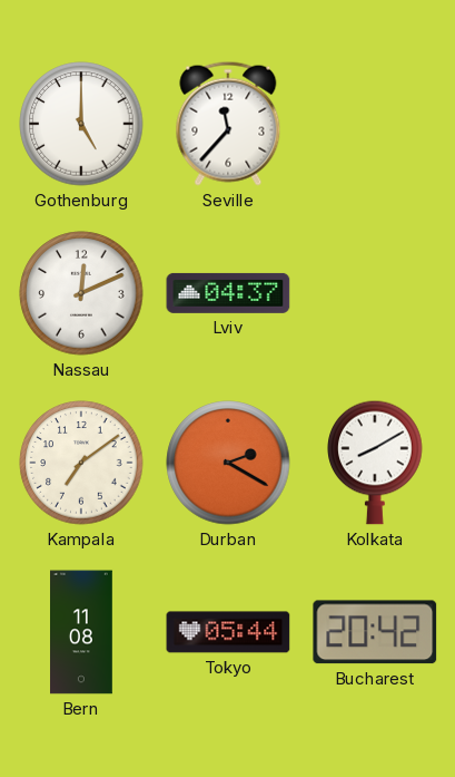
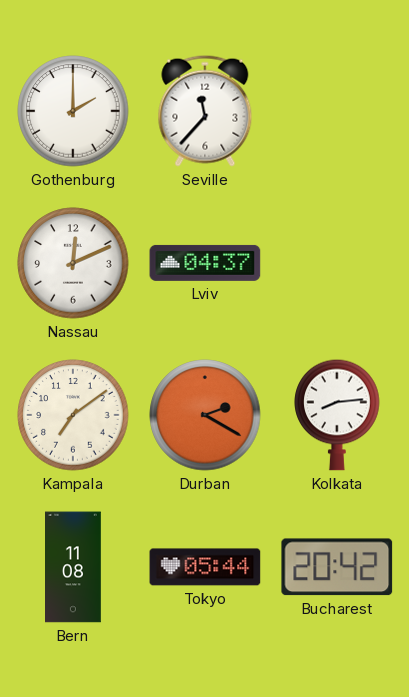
Gothenburg: 5:00 -> 2:00
Kolkata: 8:10 -> 8:14
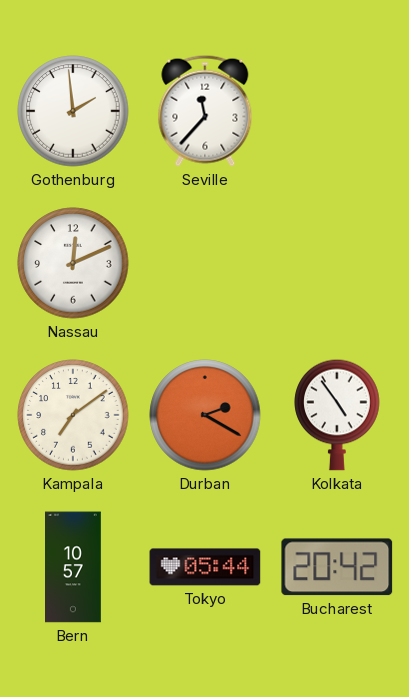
Gothenburg: 2:00 -> 1:59
Lviv: 04:37 -> none
Kolkata: 8:14 -> 4:54
Bern: 11:08 -> 10:57
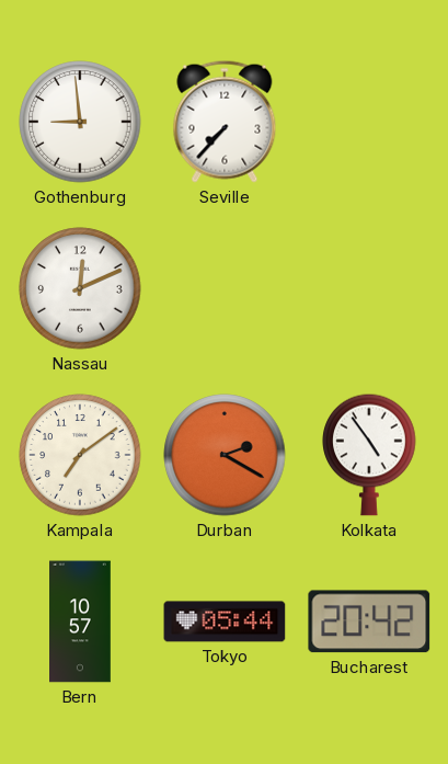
Gothenburg: 1:59 -> 8:59
Seville: 11:37 -> 7:37
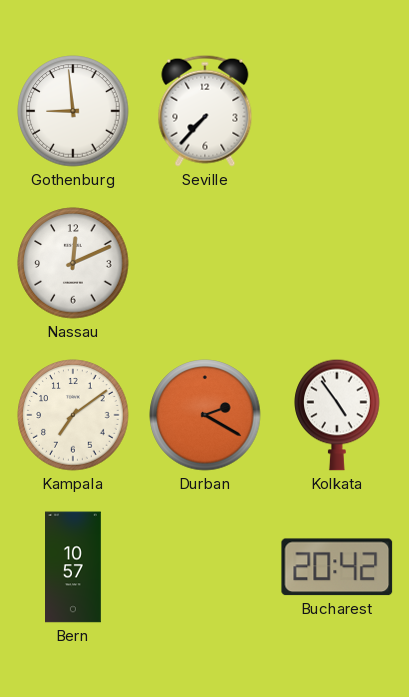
Tokyo: 05:44 -> none
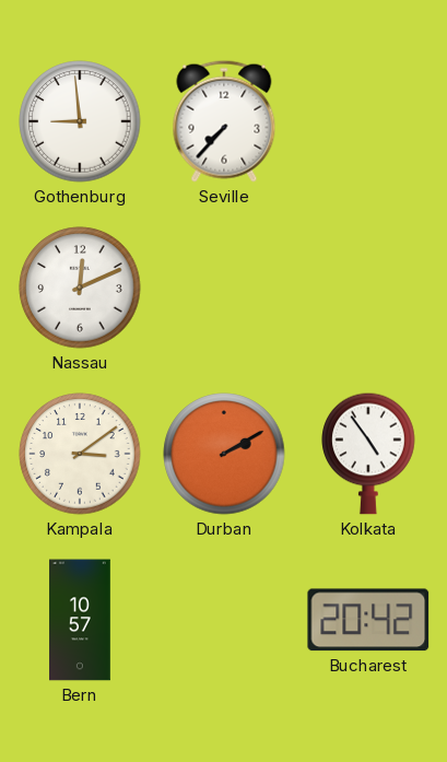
Kampala: 7:09 -> 3:09
Durban: 2:20 -> 2:10
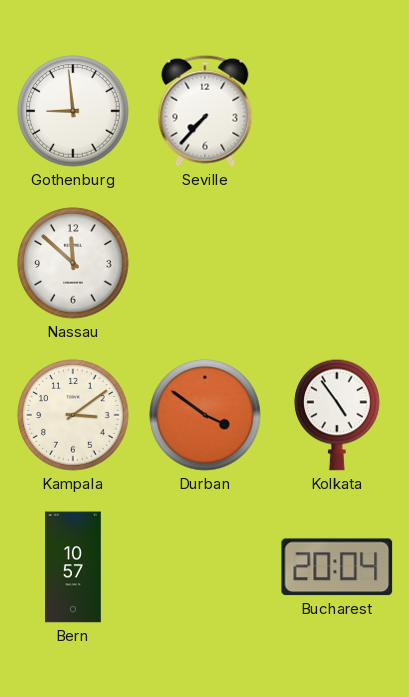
Nassau: 12:11 -> 11:52
Durban: 2:10 -> 3:51
Bucharest: 20:42 -> 20:04
